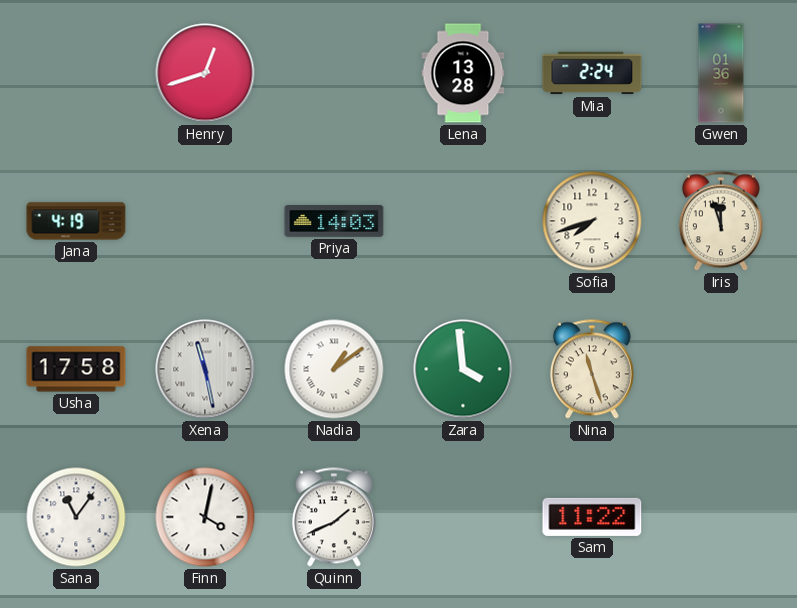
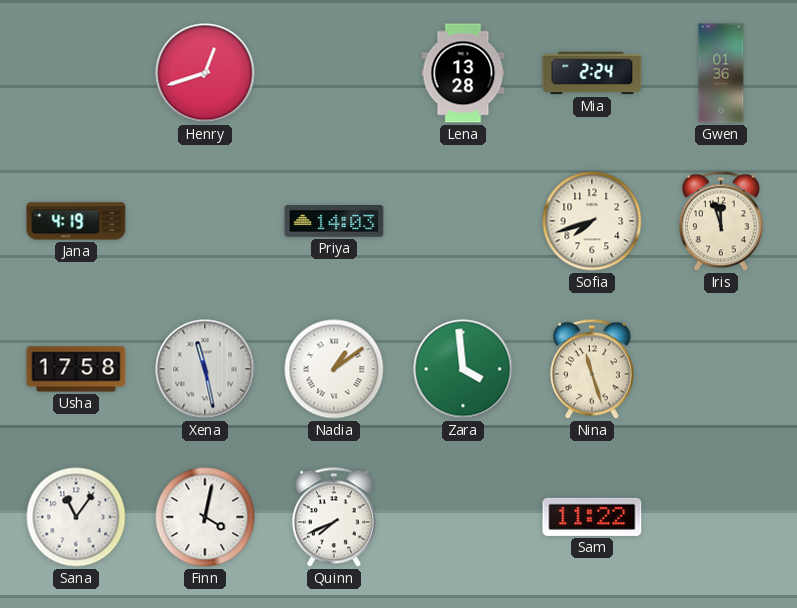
Quinn: 1:41 -> 7:41
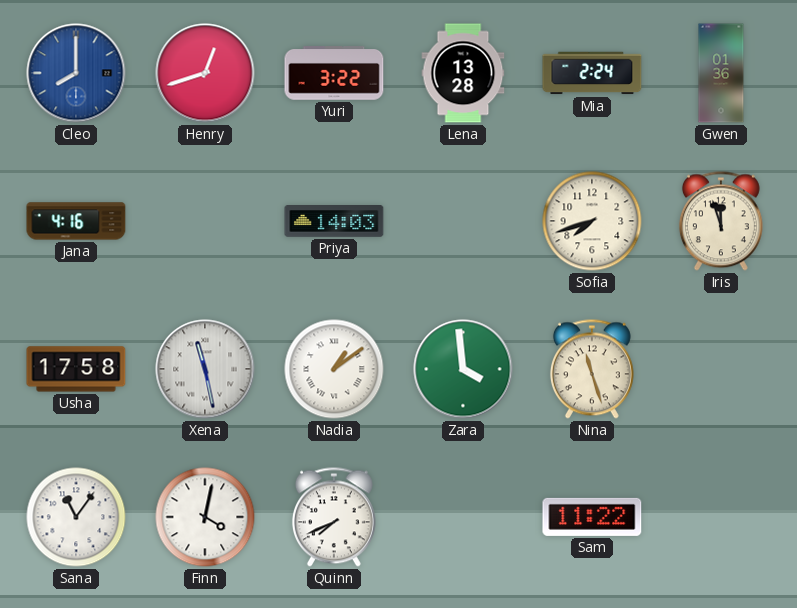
Cleo: none -> 8:00
Yuri: none -> 3:22
Jana: 4:19 -> 4:16
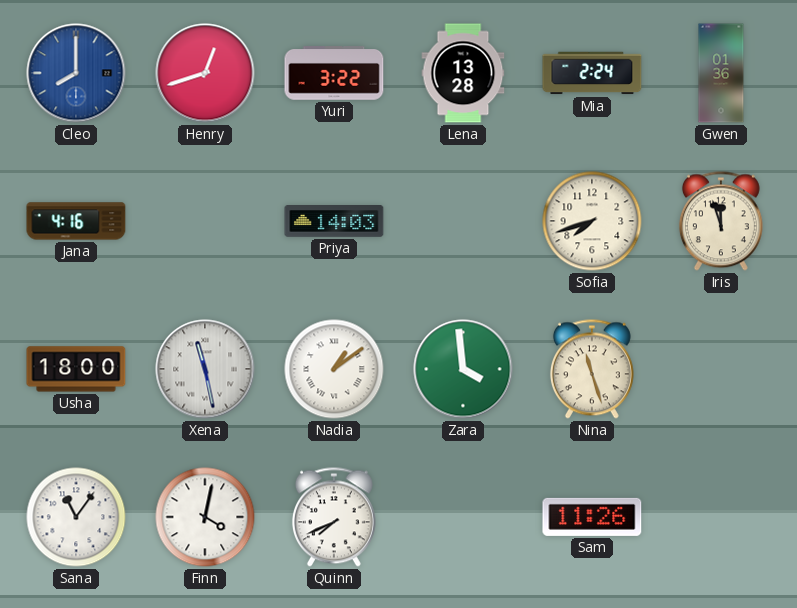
Usha: 17:58 -> 18:00
Sam: 11:22 -> 11:26
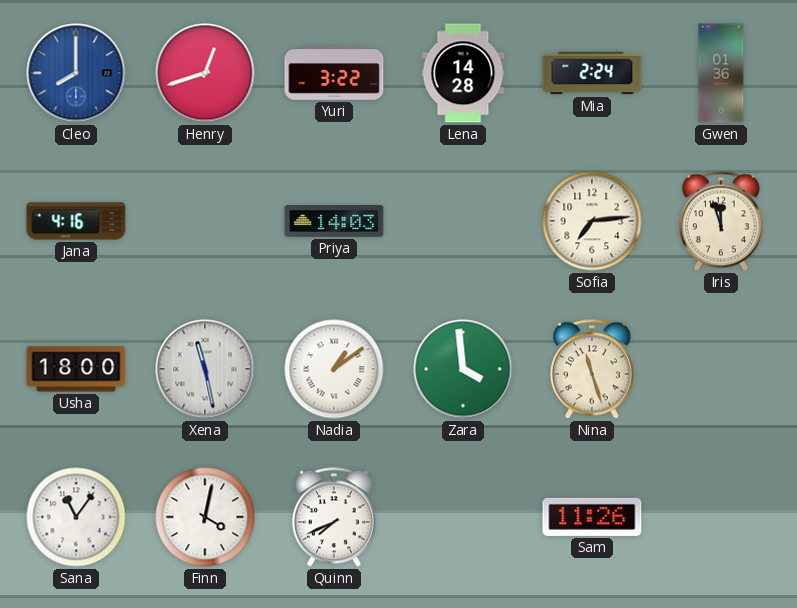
Lena: 13:28 -> 14:28
Sofia: 7:42 -> 7:14
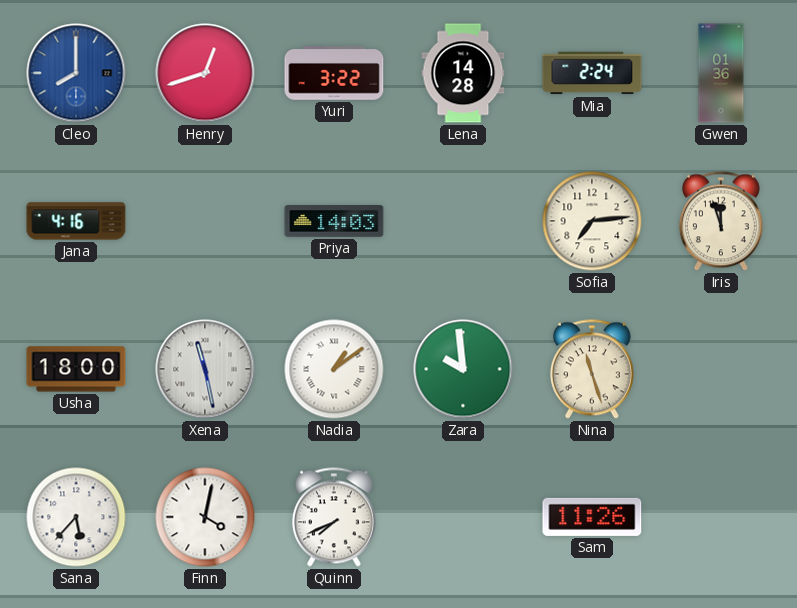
Zara: 3:59 -> 9:59
Sana: 11:06 -> 5:37
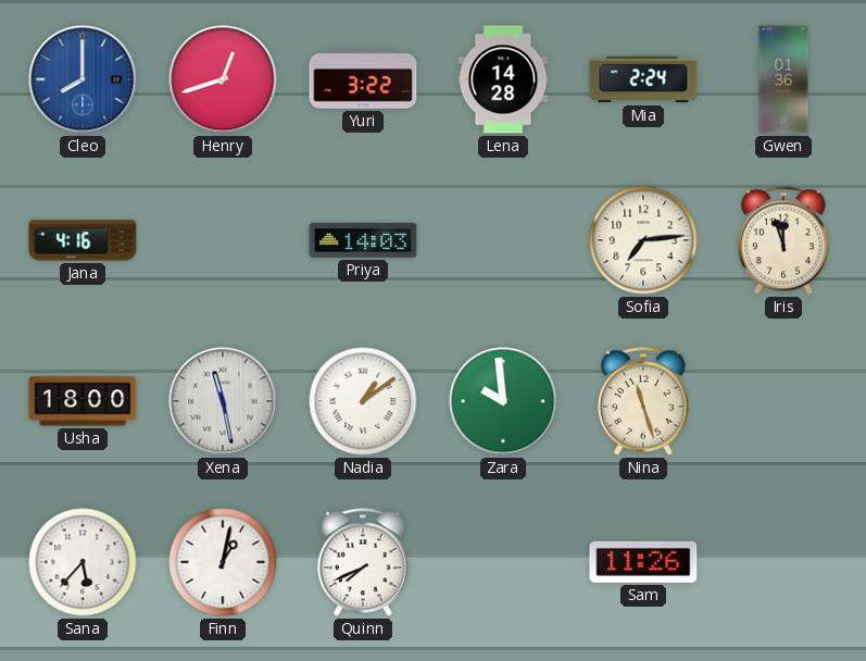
Finn: 4:02 -> 1:02
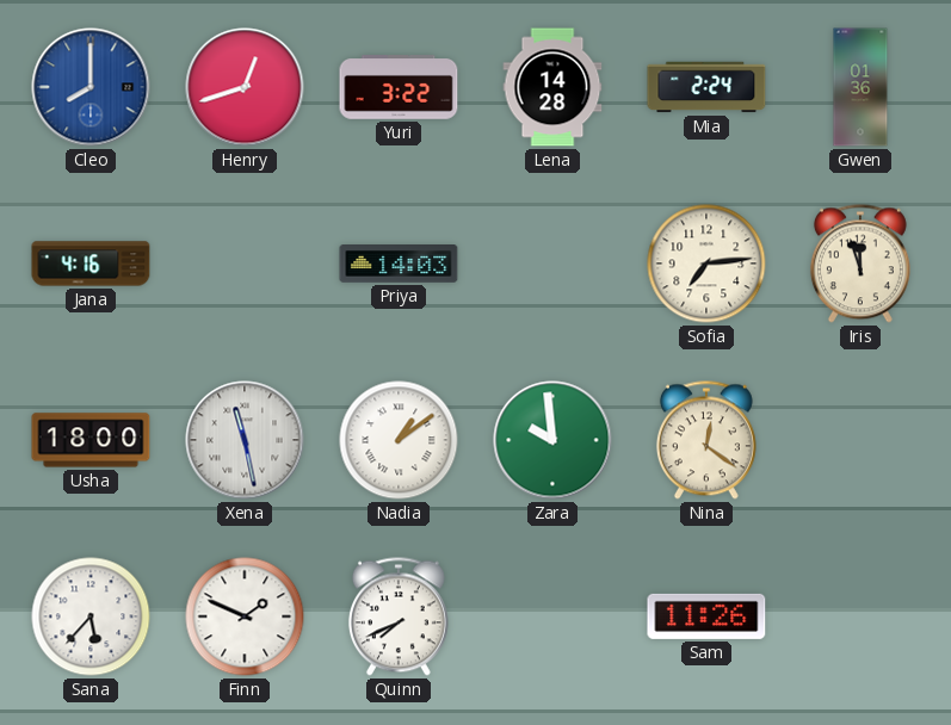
Nina: 11:27 -> 12:21
Finn: 1:02 -> 1:49
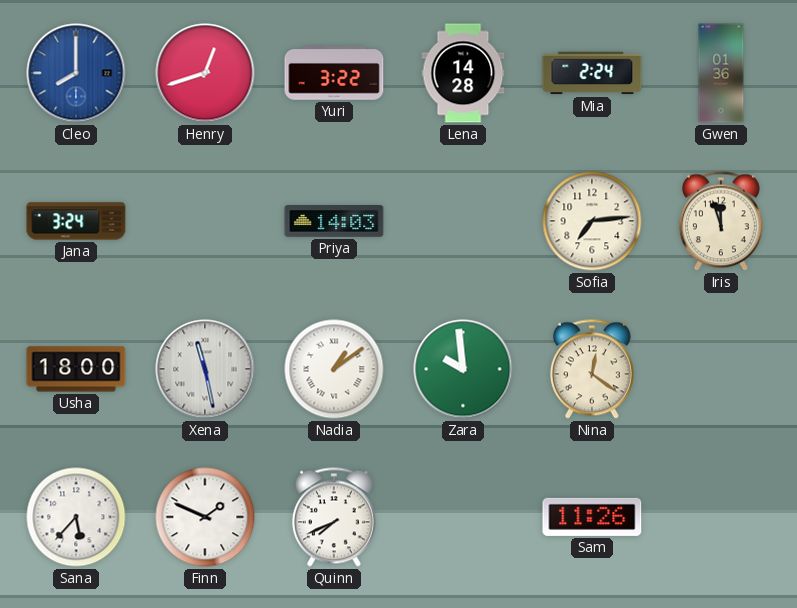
Jana: 4:16 -> 3:24
